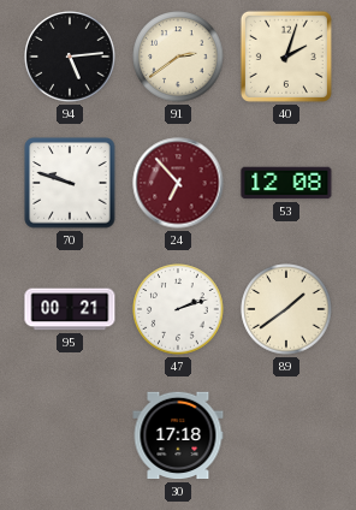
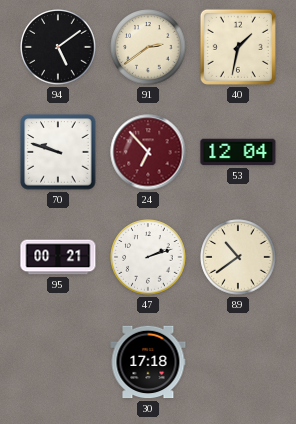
94: 5:14 -> 5:09
40: 2:03 -> 1:32
53: 12:08 -> 12:04
89: 1:39 -> 10:39
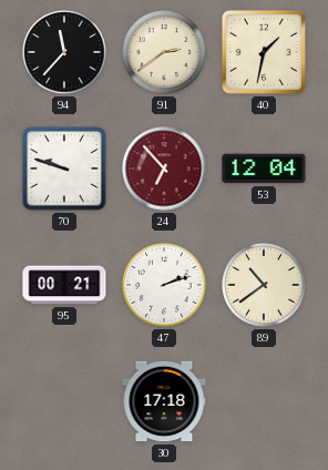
94: 5:09 -> 11:37
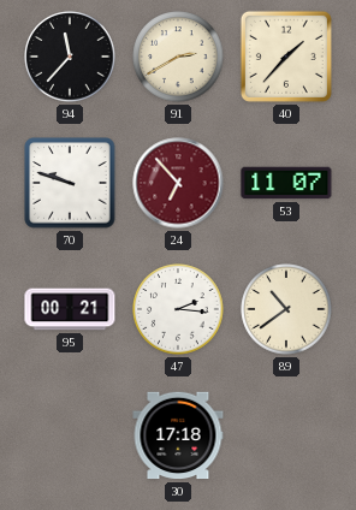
91: 2:39 -> 2:40
40: 1:32 -> 1:37
53: 12:04 -> 11:07
47: 2:12 -> 2:16
